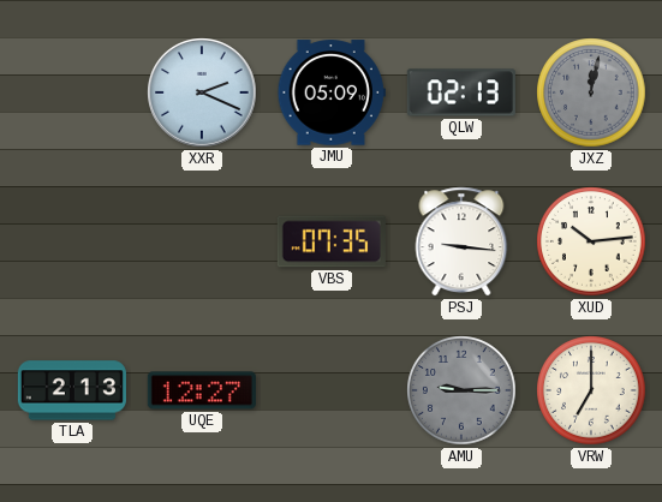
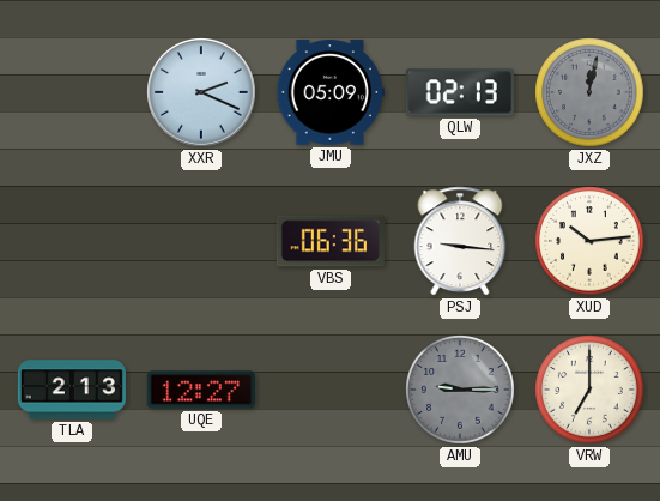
VBS: 07:35 -> 06:36
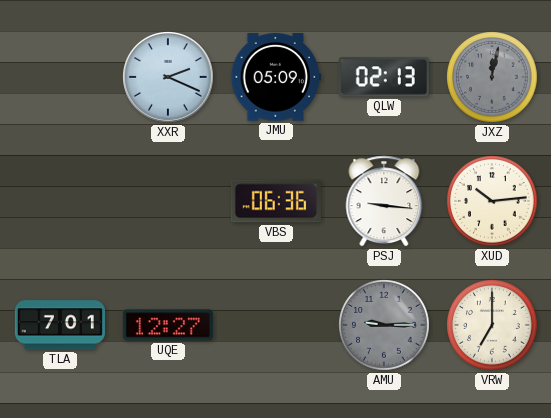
TLA: 2:13 -> 7:01
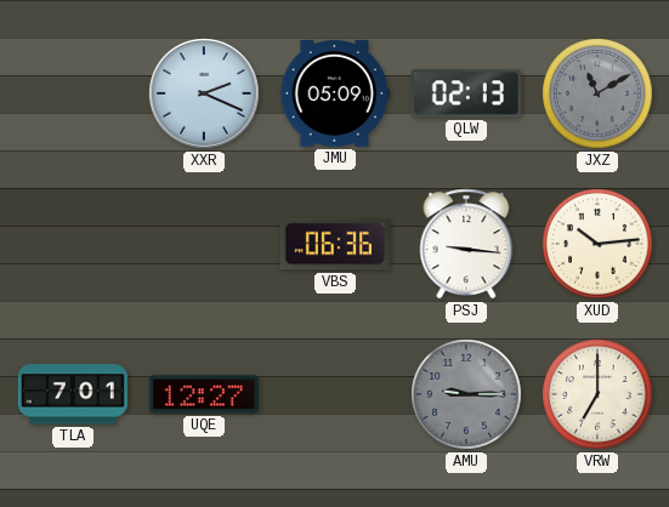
JXZ: 12:02 -> 11:10
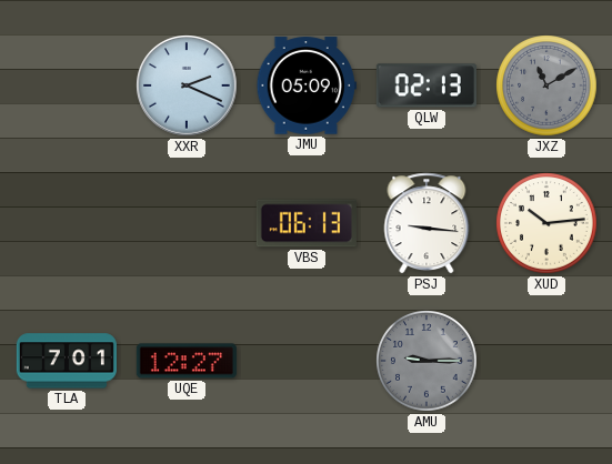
VBS: 06:36 -> 06:13
VRW: 7:00 -> none
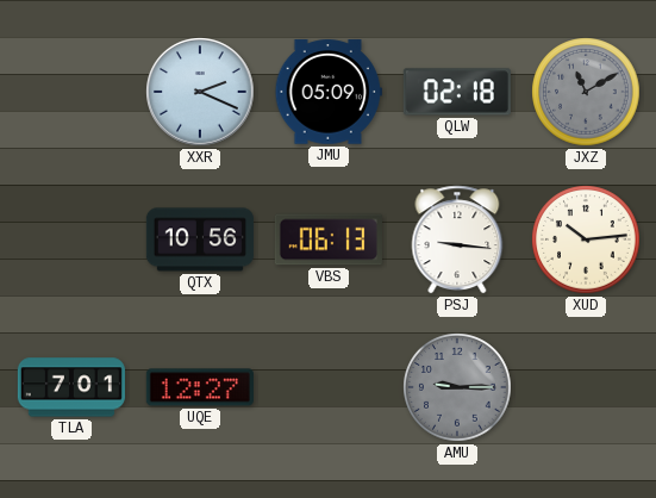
QLW: 02:13 -> 02:18
QTX: none -> 10:56
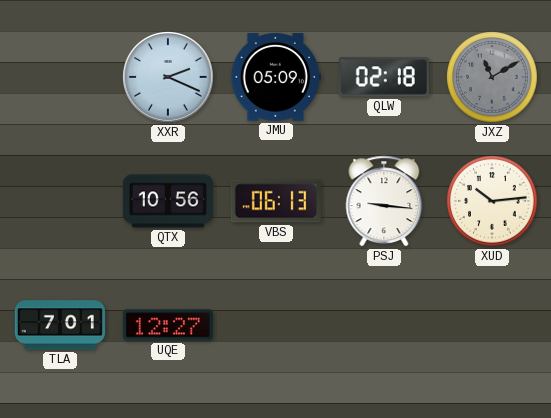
AMU: 9:15 -> none
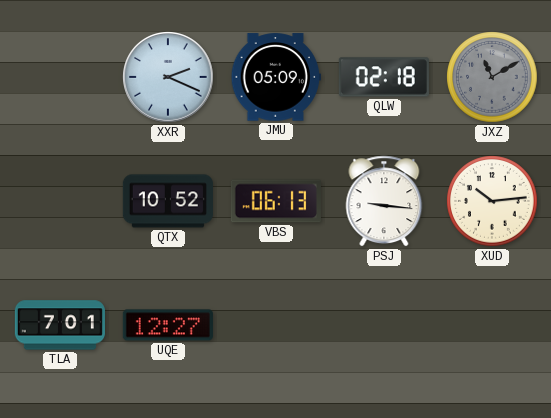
QTX: 10:56 -> 10:52
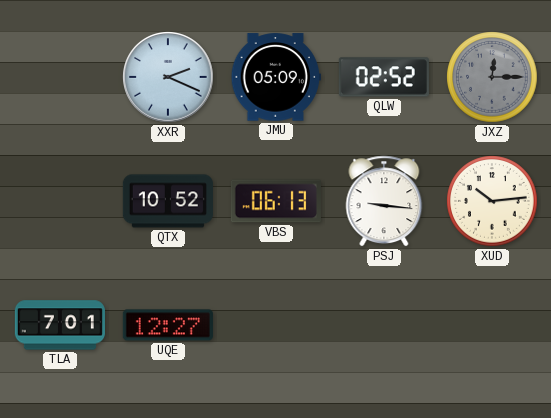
QLW: 02:18 -> 02:52
JXZ: 11:10 -> 12:15
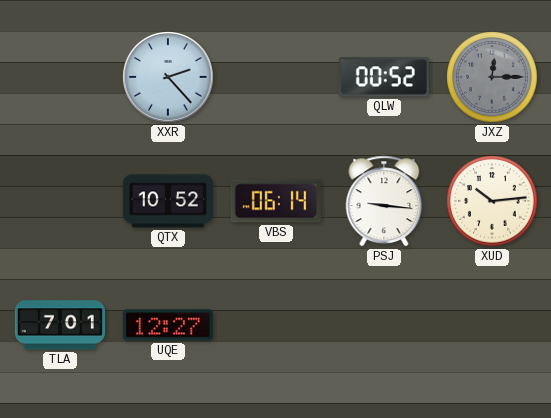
XXR: 2:19 -> 2:23
JMU: 05:09 -> none
QLW: 02:52 -> 00:52
VBS: 06:13 -> 06:14
